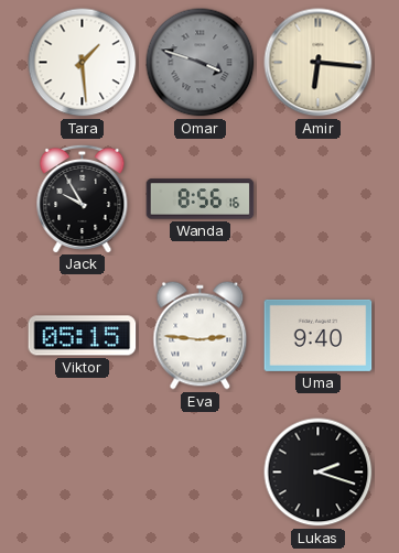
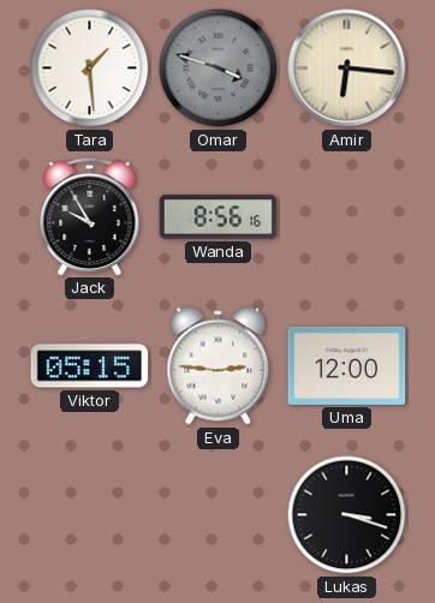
Uma: 9:40 -> 12:00
Lukas: 2:18 -> 3:18
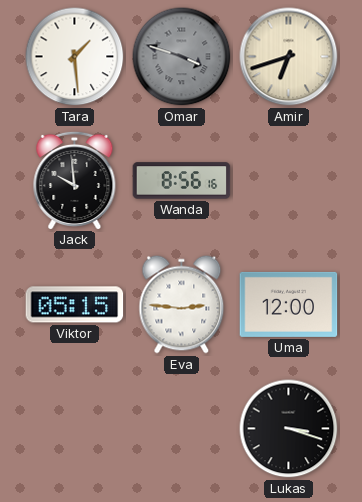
Amir: 6:16 -> 6:42
Jack: 9:55 -> 9:59
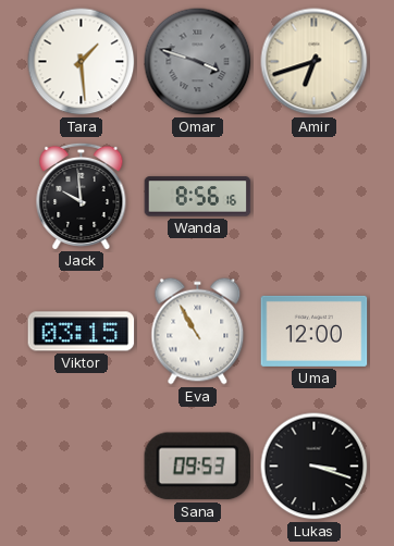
Viktor: 05:15 -> 03:15
Eva: 2:46 -> 10:55
Sana: none -> 09:53
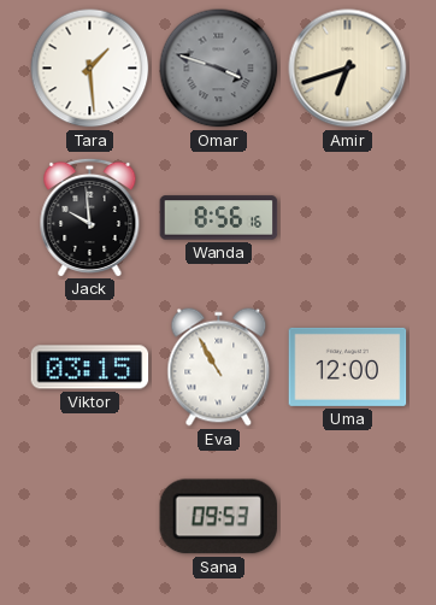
Lukas: 3:18 -> none
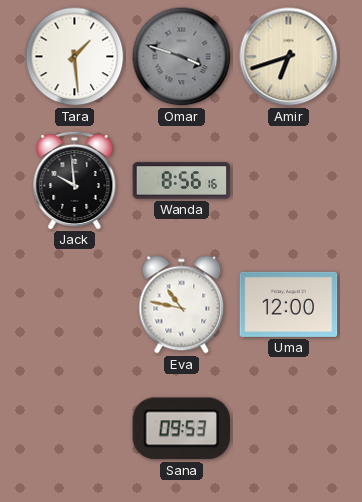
Viktor: 03:15 -> none
Eva: 10:55 -> 10:47
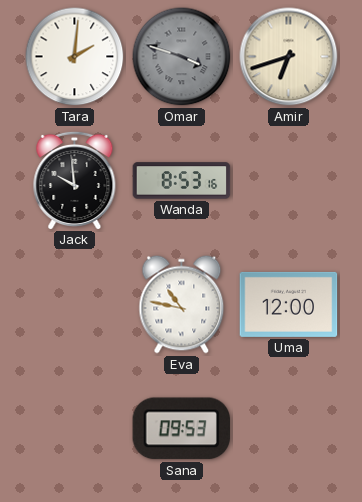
Tara: 1:29 -> 2:01
Wanda: 8:56 -> 8:53
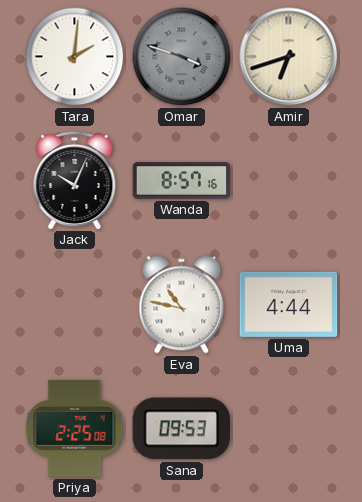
Jack: 9:59 -> 10:04
Wanda: 8:53 -> 8:57
Uma: 12:00 -> 4:44
Priya: none -> 2:25
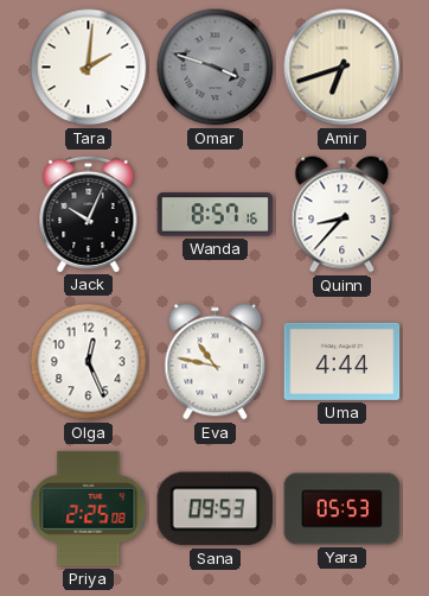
Quinn: none -> 8:37
Olga: none -> 12:26
Yara: none -> 05:53
